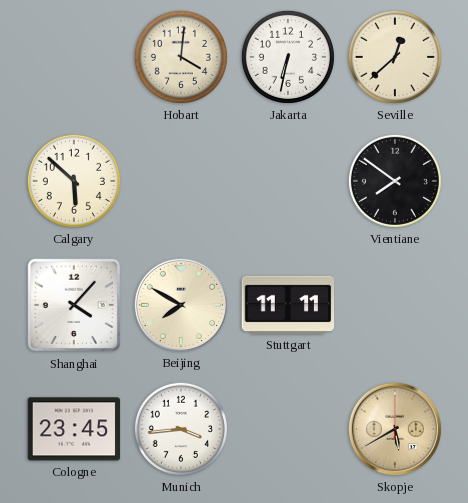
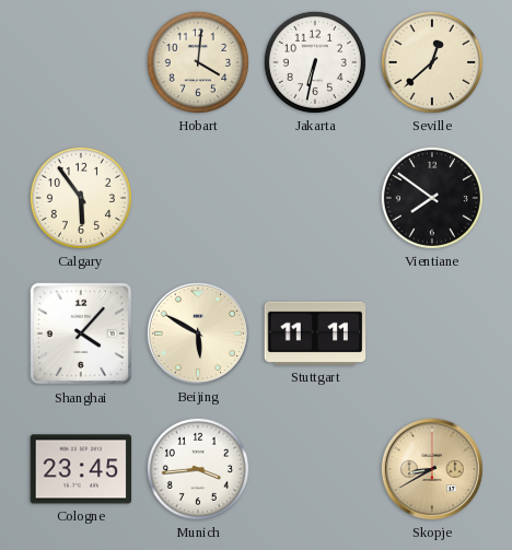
Calgary: 5:52 -> 5:54
Beijing: 7:50 -> 5:50
Skopje: 5:40 -> 8:40
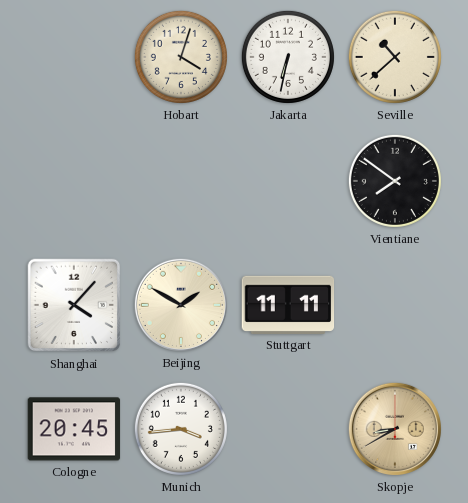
Hobart: 4:01 -> 4:03
Seville: 12:38 -> 10:38
Calgary: 5:54 -> none
Beijing: 5:50 -> 1:50
Cologne: 23:45 -> 20:45
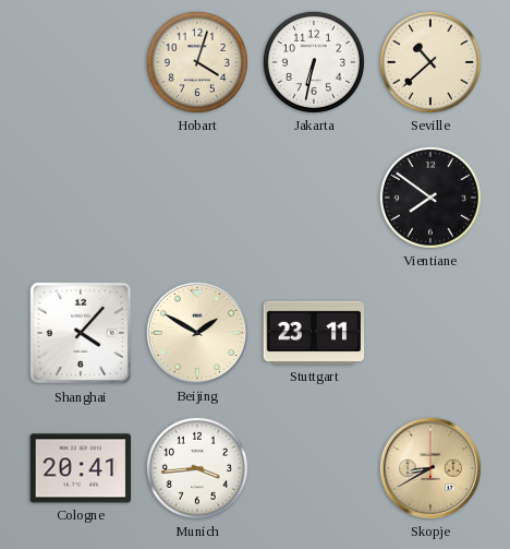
Stuttgart: 11:11 -> 23:11
Cologne: 20:45 -> 20:41
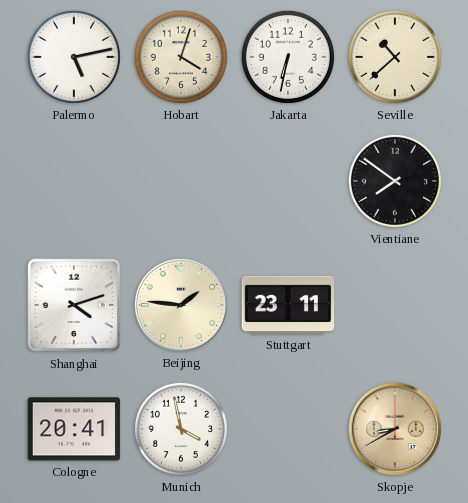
Palermo: none -> 5:13
Shanghai: 4:07 -> 4:12
Beijing: 1:50 -> 1:46
Munich: 3:44 -> 3:58
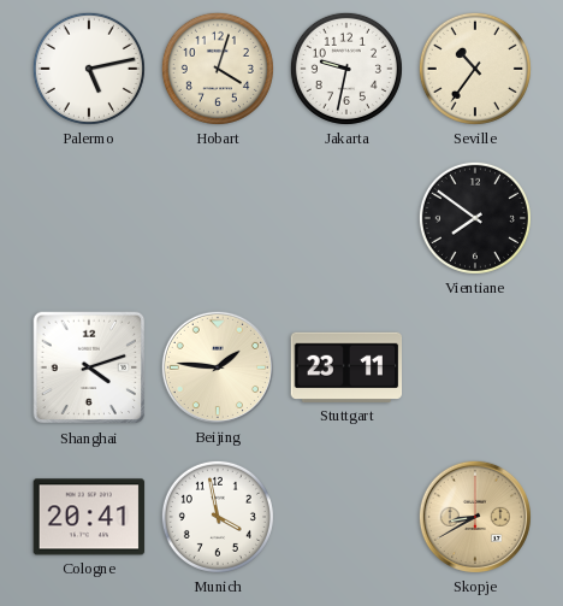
Jakarta: 6:32 -> 9:32
Seville: 10:38 -> 10:36
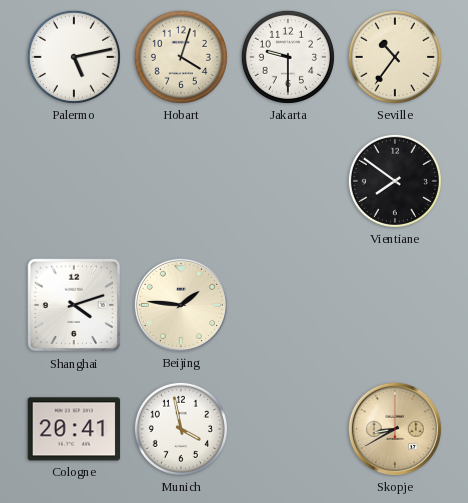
Jakarta: 9:32 -> 9:30
Stuttgart: 23:11 -> none
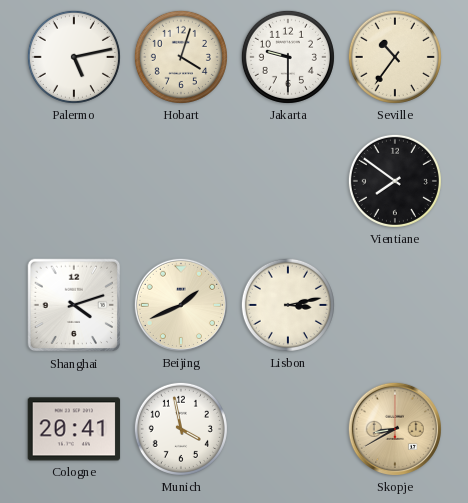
Beijing: 1:46 -> 1:41
Lisbon: none -> 3:13
